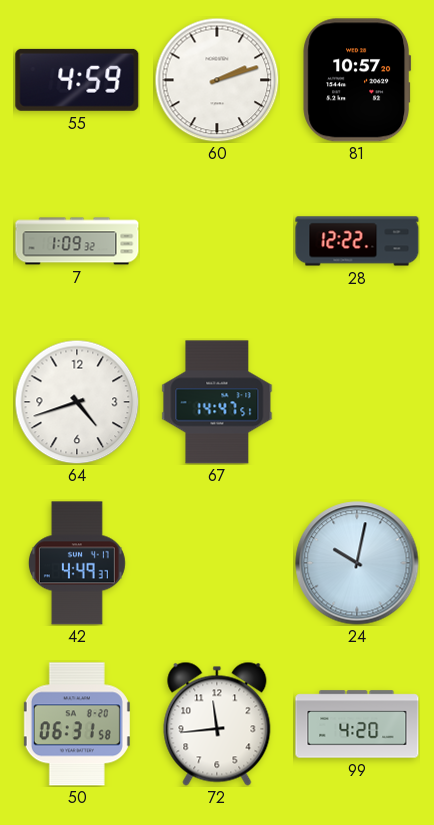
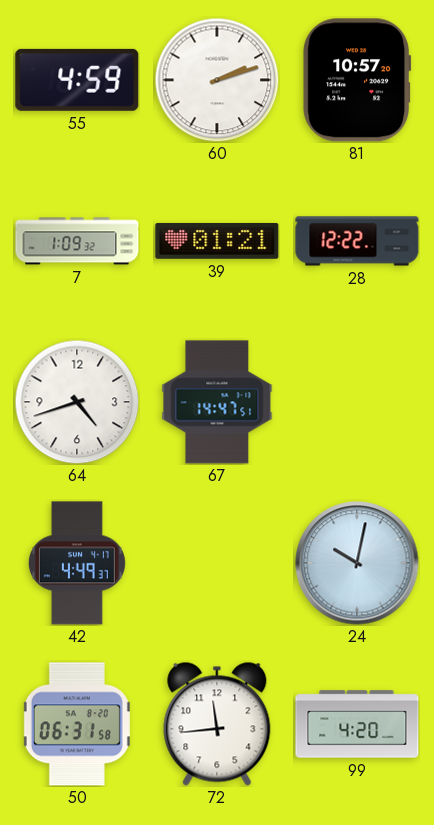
39: none -> 01:21
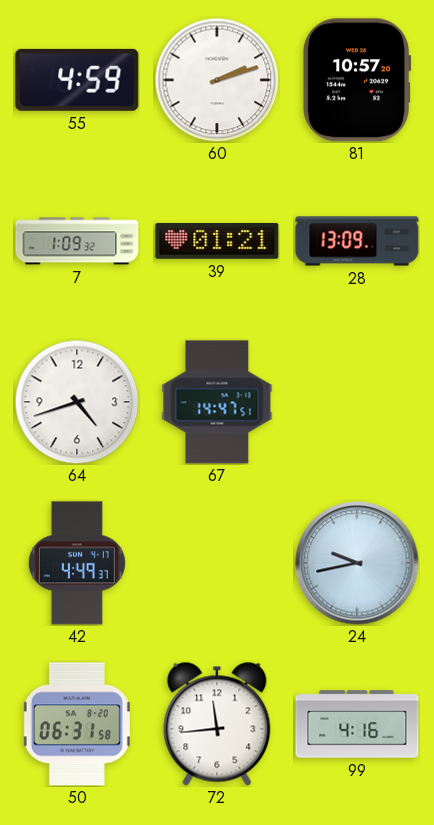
28: 12:22 -> 13:09
24: 10:02 -> 9:43
99: 4:20 -> 4:16
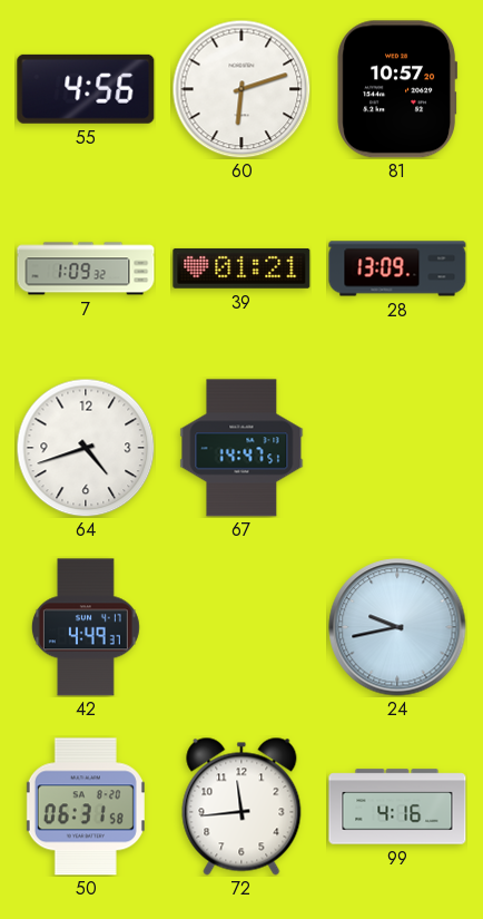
55: 4:59 -> 4:56
60: 2:12 -> 6:12
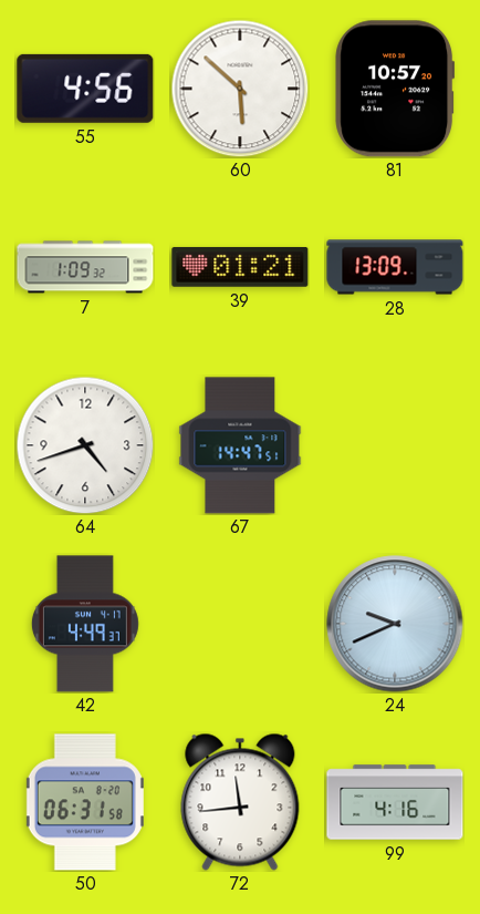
60: 6:12 -> 5:52
24: 9:43 -> 9:41
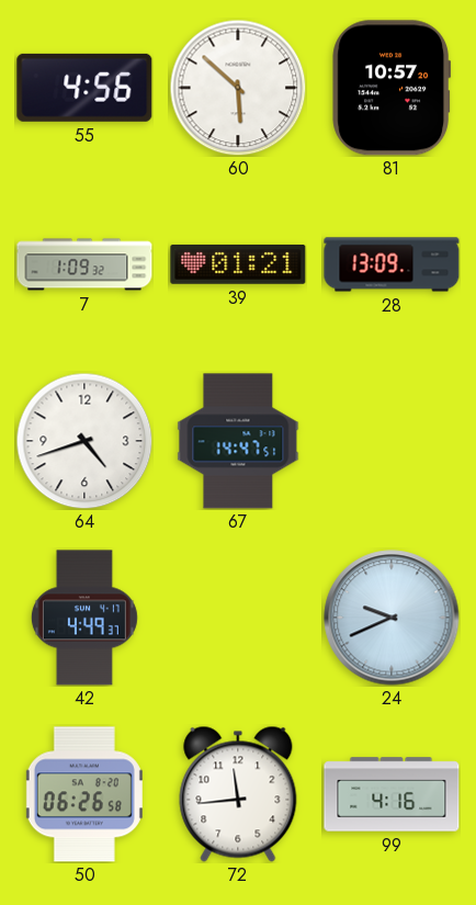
50: 06:31 -> 06:26
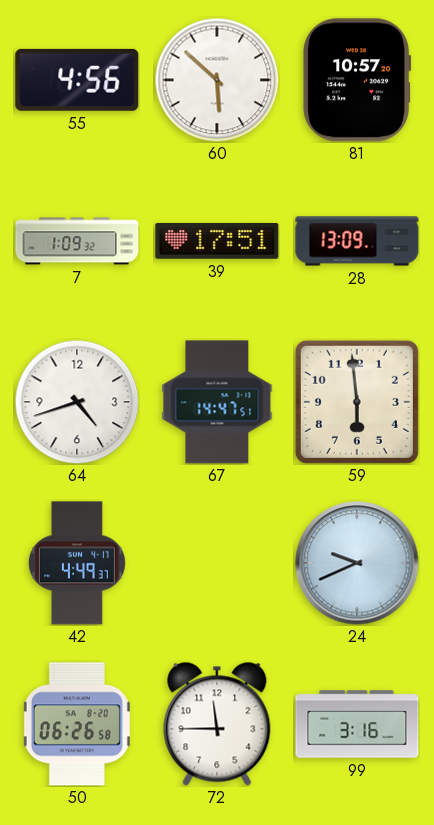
39: 01:21 -> 17:51
59: none -> 5:59
72: 11:44 -> 11:45
99: 4:16 -> 3:16
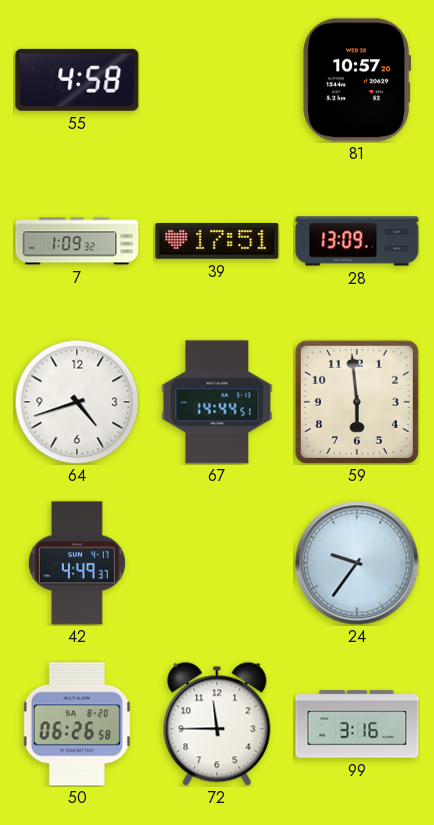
55: 4:56 -> 4:58
60: 5:52 -> none
67: 14:47 -> 14:44
24: 9:41 -> 9:36
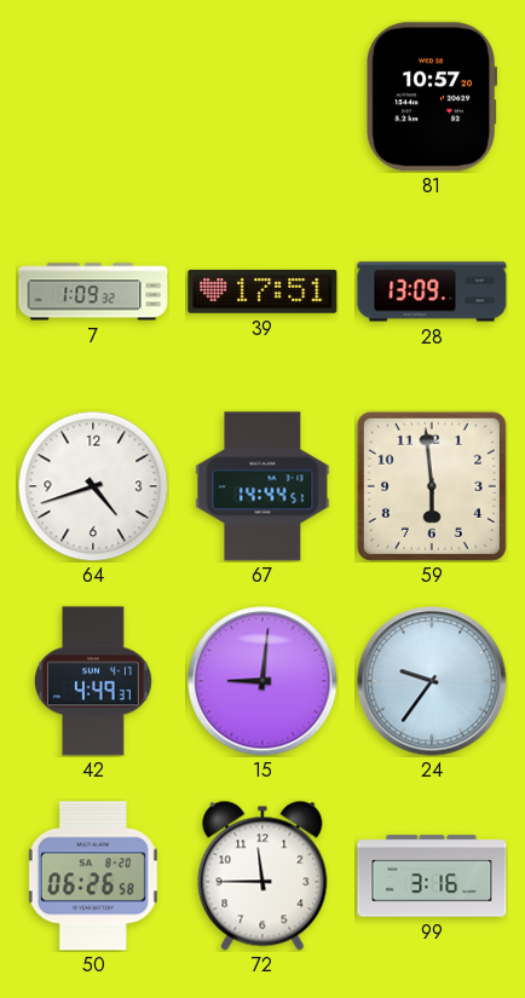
55: 4:58 -> none
15: none -> 9:01
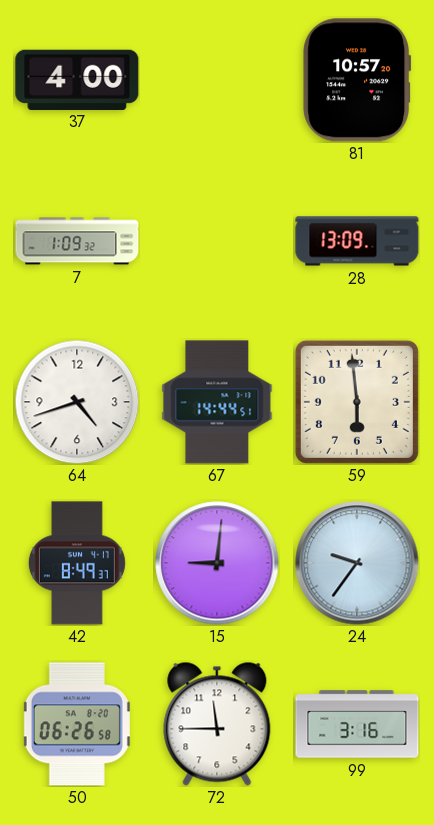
37: none -> 4:00
39: 17:51 -> none
42: 4:49 -> 8:49
